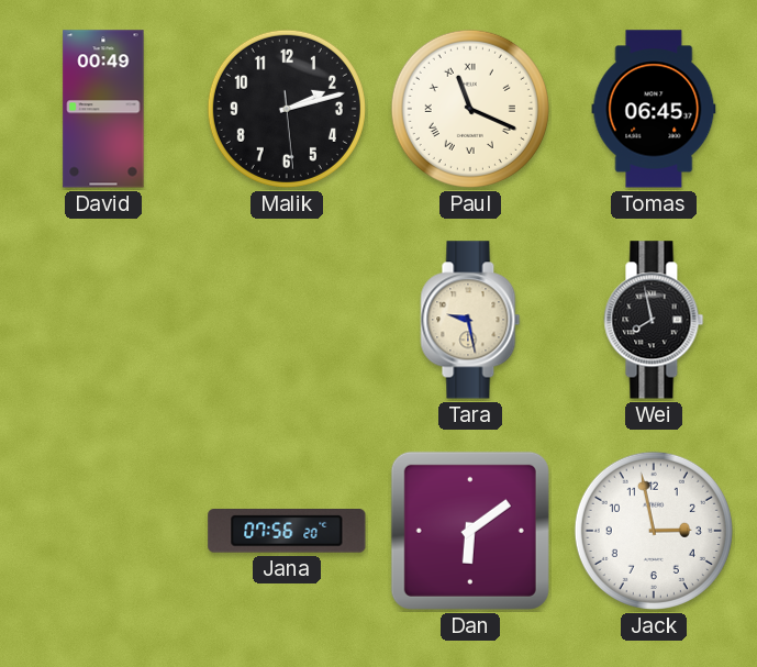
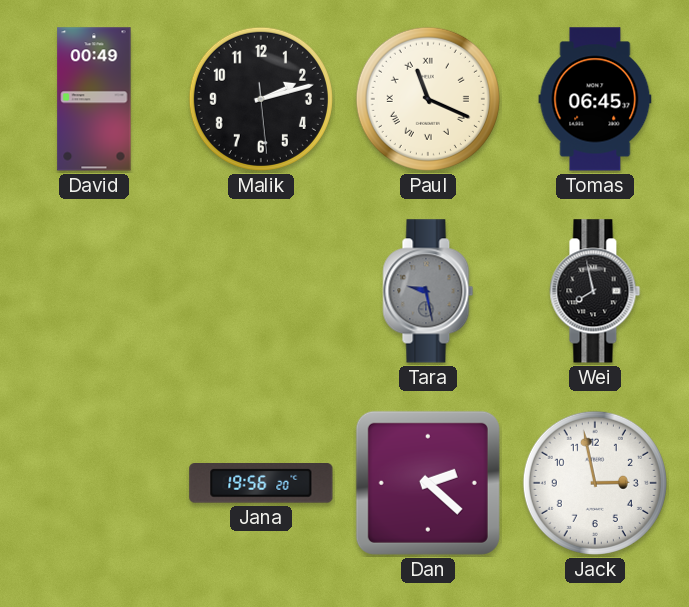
Tara dial: cream -> grey
Jana: 07:56 -> 19:56
Dan: 6:09 -> 2:22
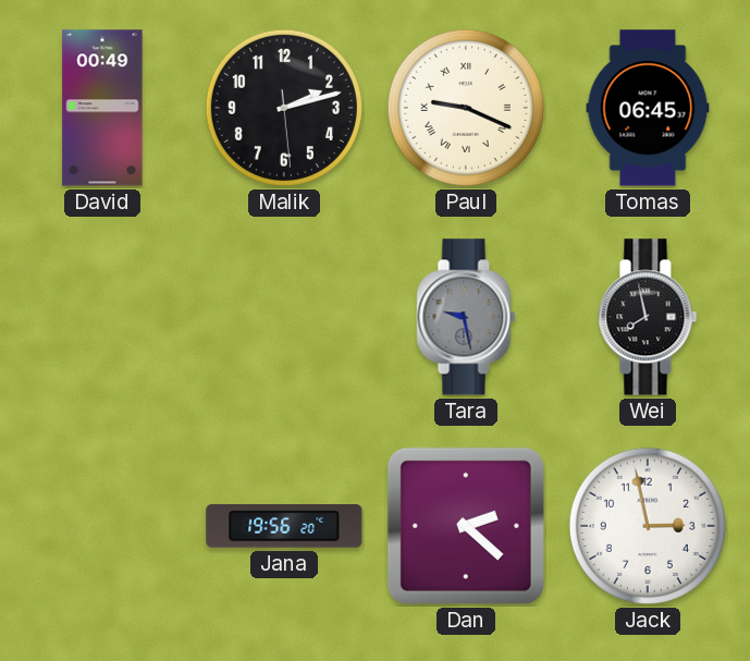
Paul: 11:19 -> 9:19
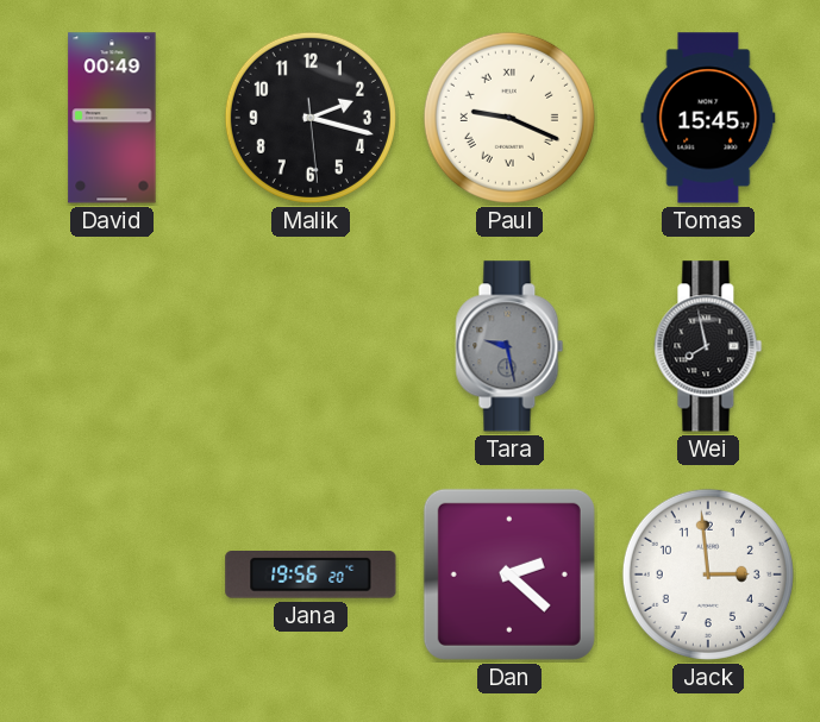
Malik: 2:12 -> 2:17
Tomas: 06:45 -> 15:45
Jack: 2:58 -> 2:59
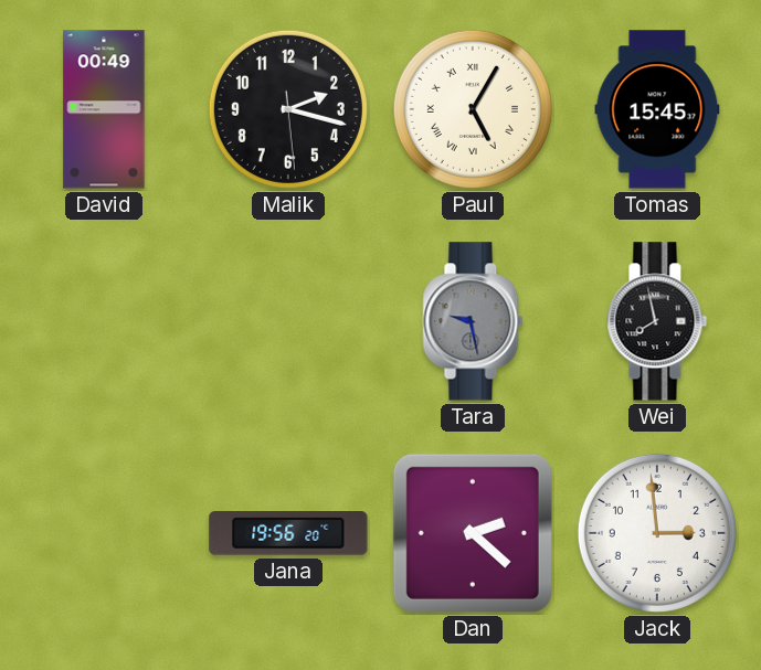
Paul: 9:19 -> 5:05
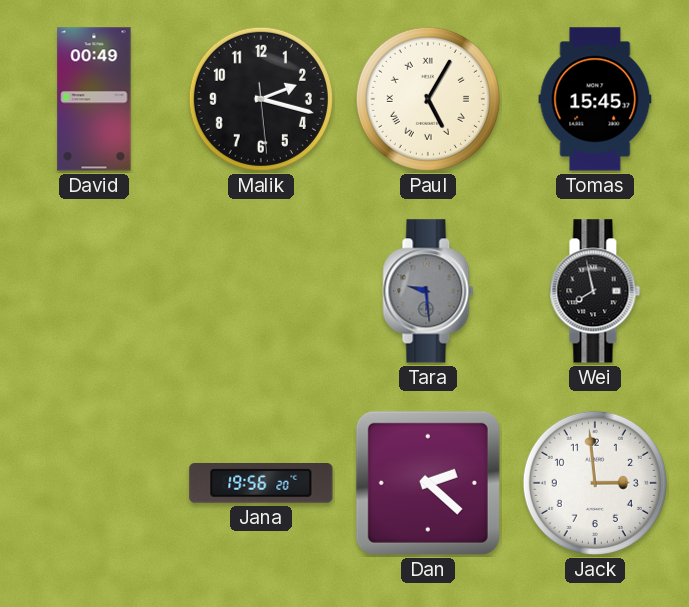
Tara: 9:28 -> 9:29
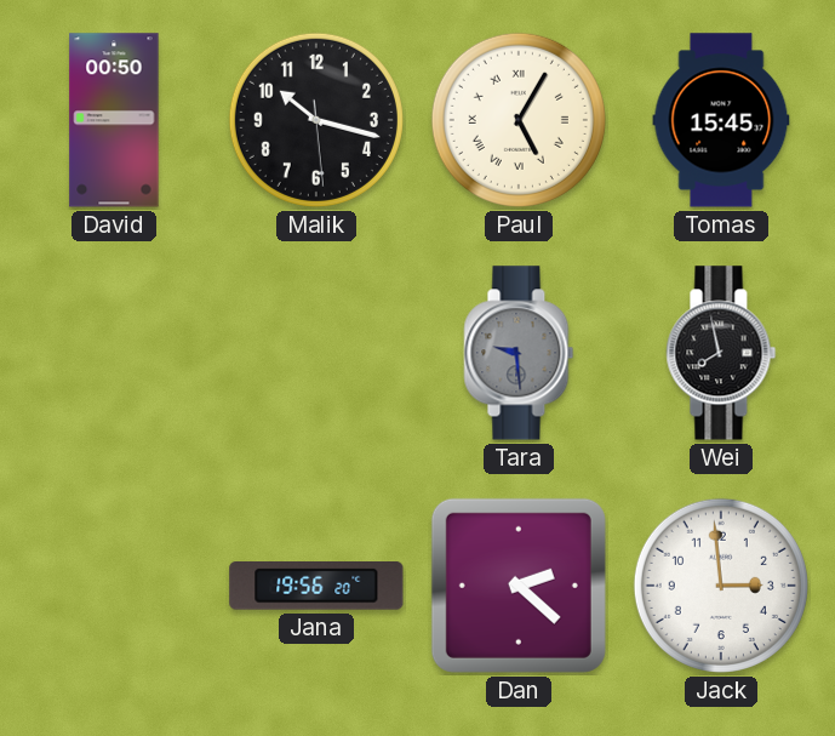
David: 00:49 -> 00:50
Malik: 2:17 -> 10:17
